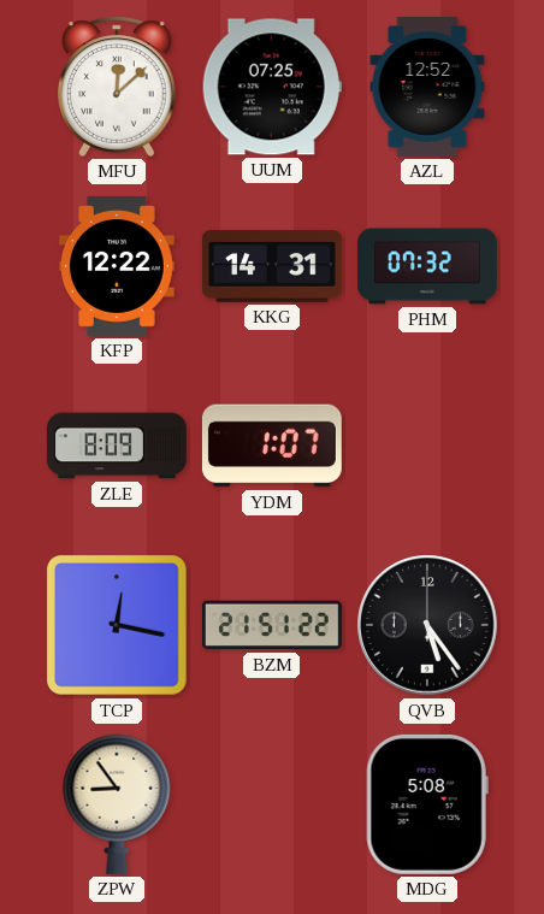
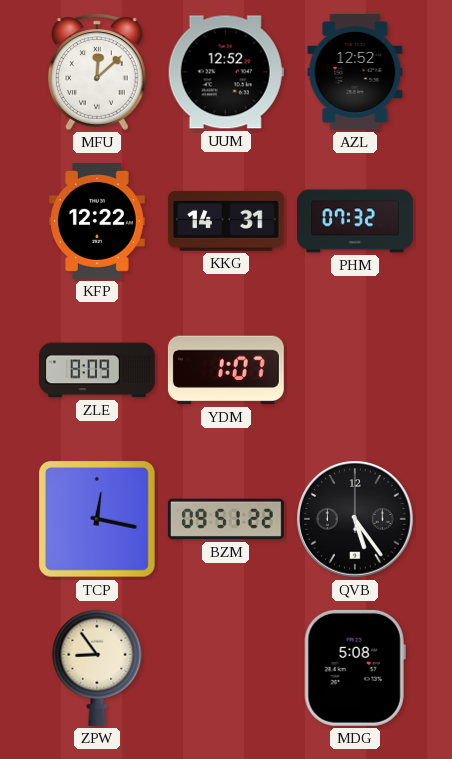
UUM: 07:25 -> 12:52
BZM: 21:51 -> 09:51
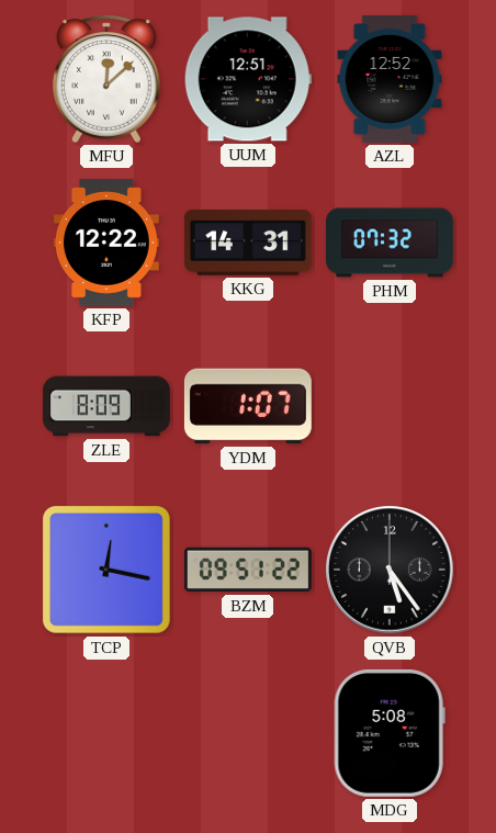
UUM: 12:52 -> 12:51
ZPW: 8:54 -> none
